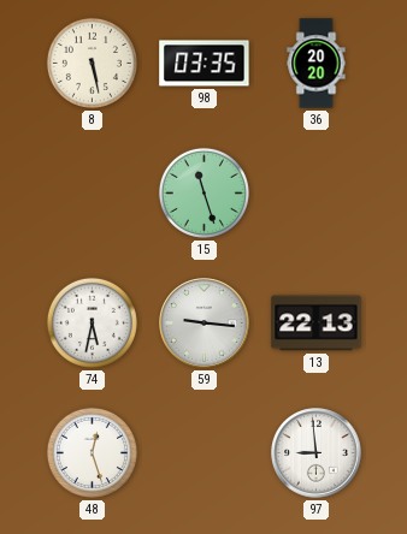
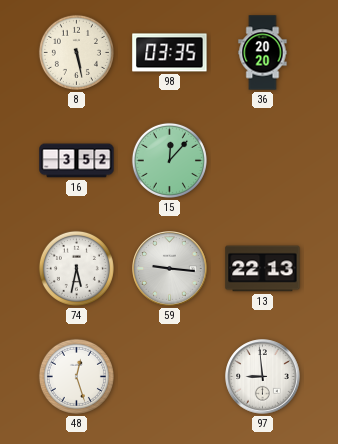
16: none -> 3:52
15: 11:27 -> 12:07
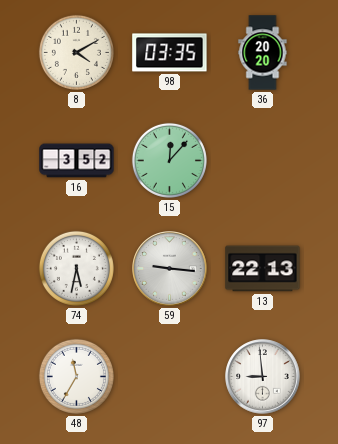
8: 5:28 -> 4:10
48: 12:27 -> 11:35
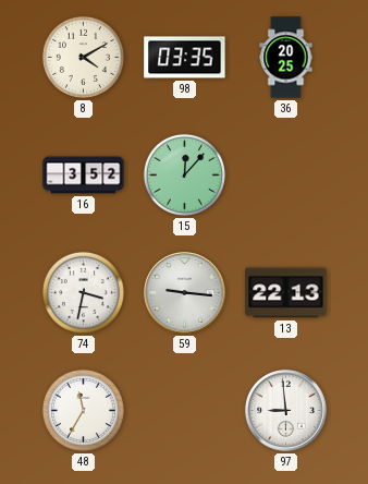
36: 20:20 -> 20:25
74: 5:32 -> 3:32
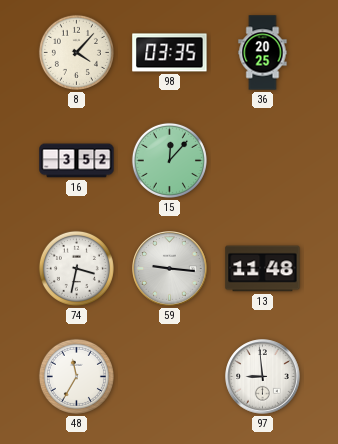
8: 4:10 -> 4:07
13: 22:13 -> 11:48
